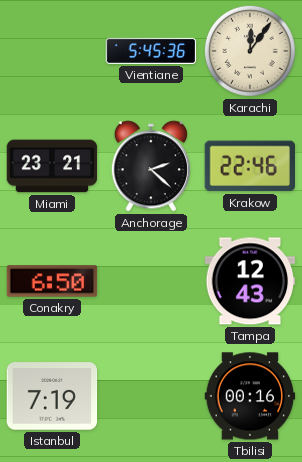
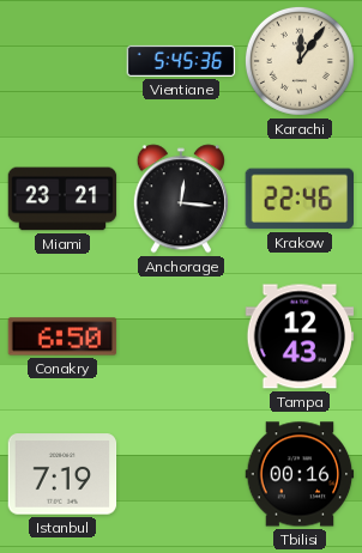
Anchorage: 2:22 -> 12:16
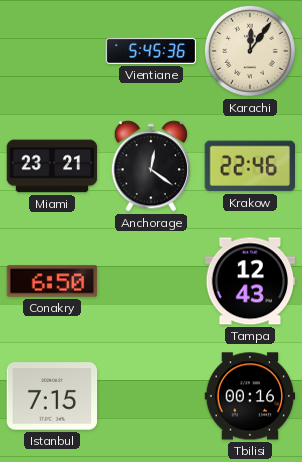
Anchorage: 12:16 -> 12:21
Istanbul: 7:19 -> 7:15
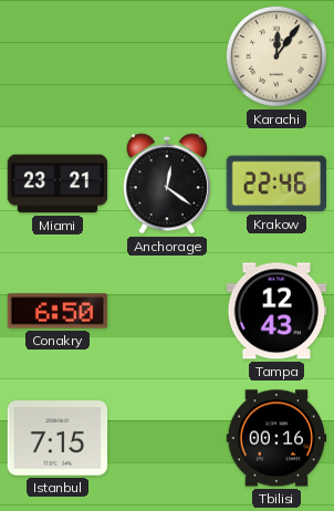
Vientiane: 5:45 -> none
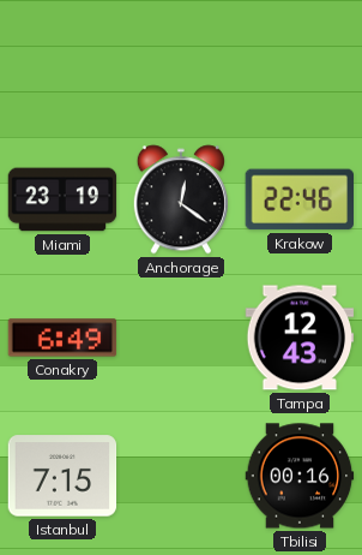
Karachi: 12:06 -> none
Miami: 23:21 -> 23:19
Conakry: 6:50 -> 6:49
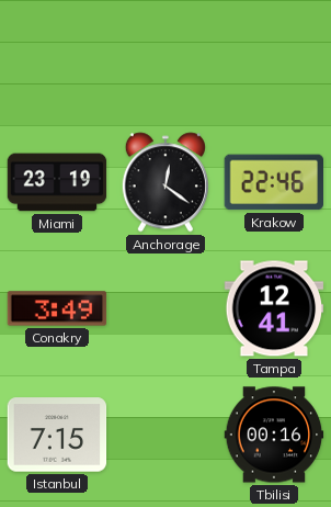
Conakry: 6:49 -> 3:49
Tampa: 12:43 -> 12:41
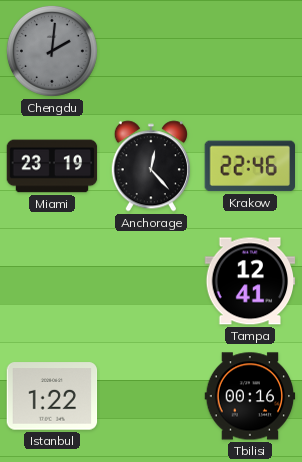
Chengdu: none -> 2:01
Anchorage: 12:21 -> 12:23
Conakry: 3:49 -> none
Istanbul: 7:15 -> 1:22
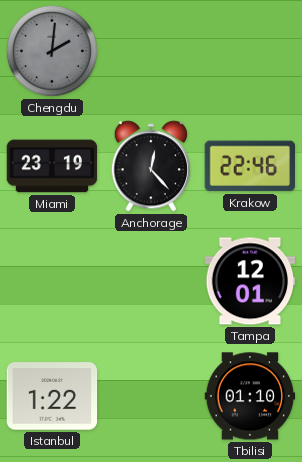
Tampa: 12:41 -> 12:01
Tbilisi: 00:16 -> 01:10
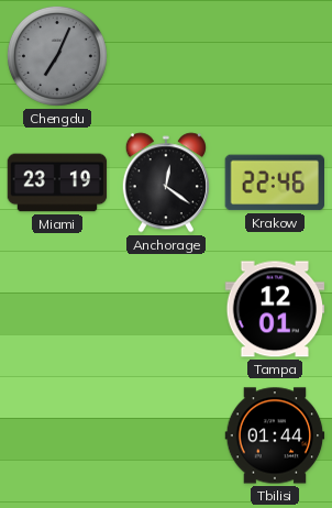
Chengdu: 2:01 -> 7:04
Anchorage: 12:23 -> 12:21
Istanbul: 1:22 -> none
Tbilisi: 01:10 -> 01:44
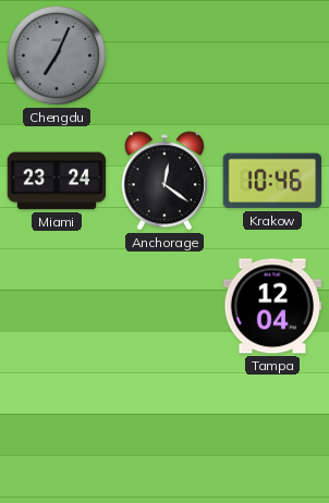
Miami: 23:19 -> 23:24
Krakow: 22:46 -> 10:46
Tampa: 12:01 -> 12:04
Tbilisi: 01:44 -> none
